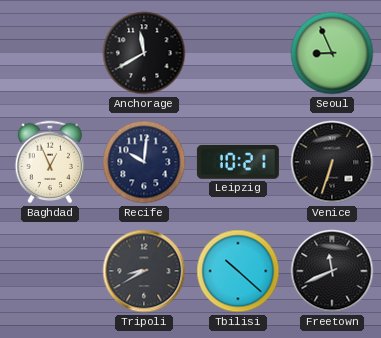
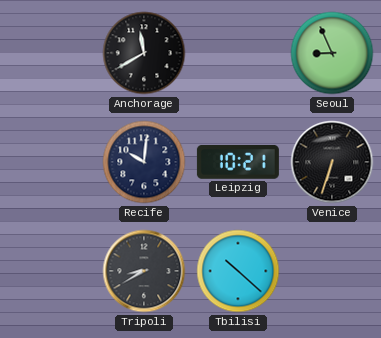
Baghdad: 12:56 -> none
Freetown: 11:41 -> none
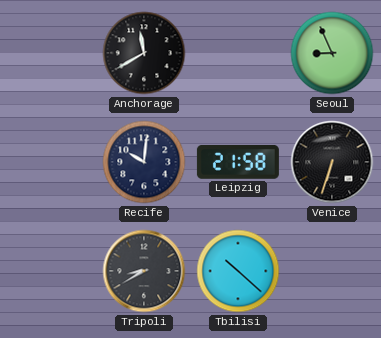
Leipzig: 10:21 -> 21:58
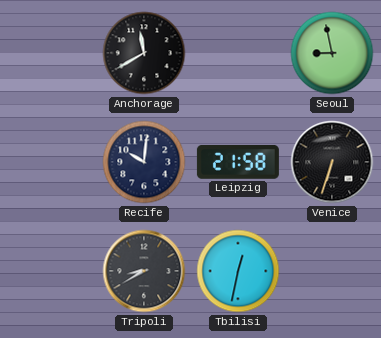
Seoul: 8:56 -> 8:58
Tbilisi: 10:22 -> 12:32
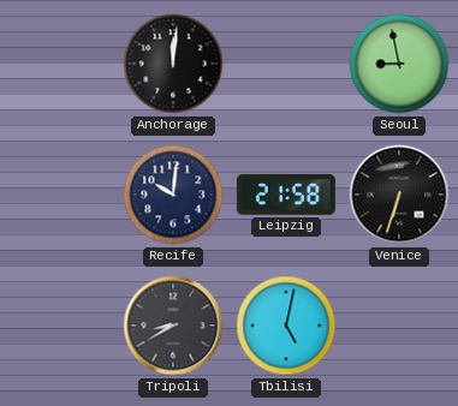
Anchorage: 11:40 -> 12:01
Tbilisi: 12:32 -> 5:02
